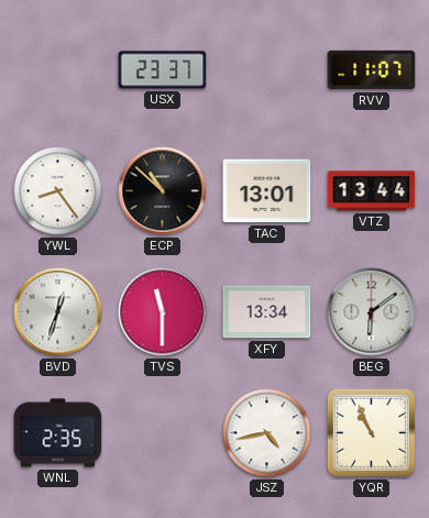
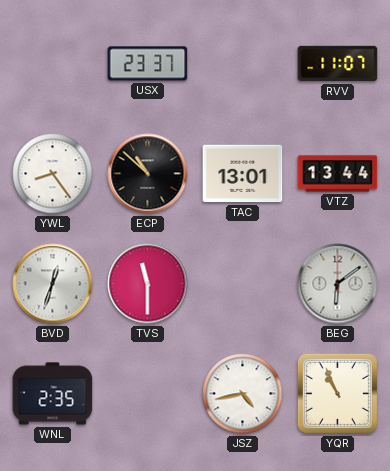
XFY: 13:34 -> none
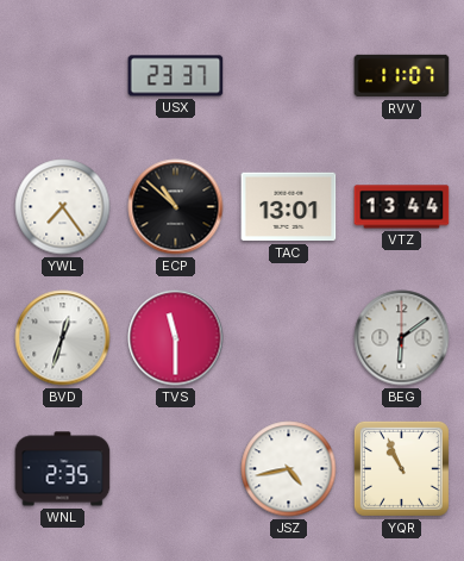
YWL: 8:24 -> 7:24
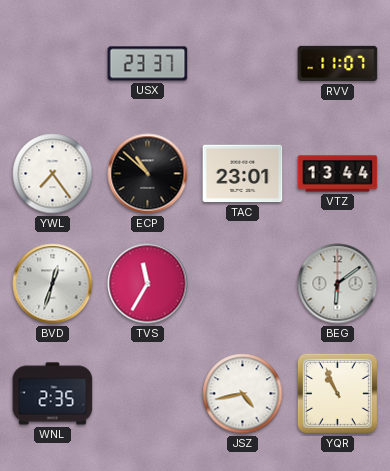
TAC: 13:01 -> 23:01
TVS: 11:30 -> 11:35
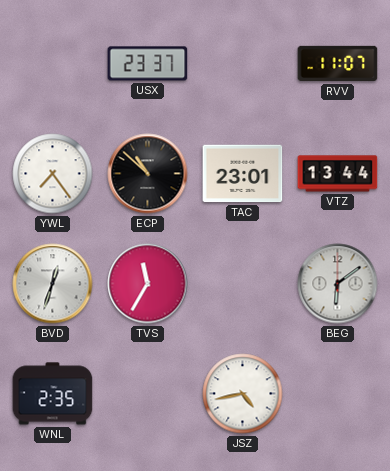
YQR: 10:56 -> none
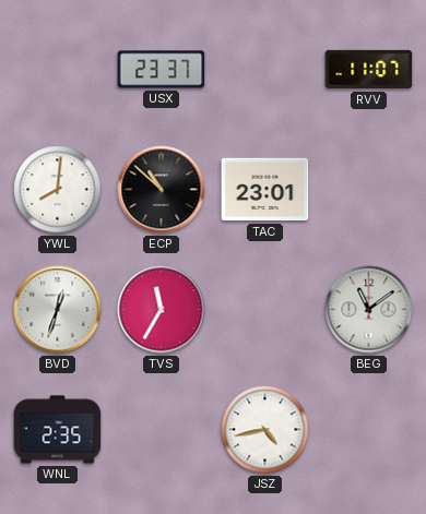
YWL: 7:24 -> 8:01
VTZ: 13:44 -> none
BEG: 6:09 -> 11:09
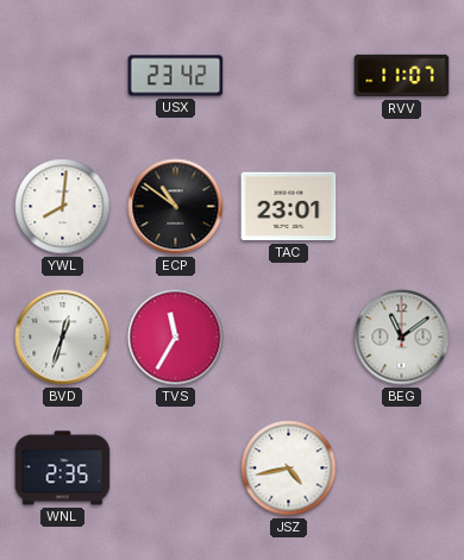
USX: 23:37 -> 23:42
ECP: 10:52 -> 10:51
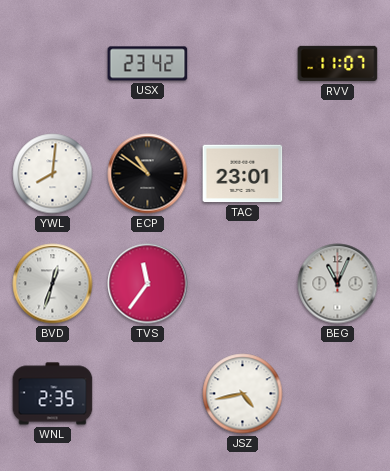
TVS: 11:35 -> 11:36
BEG: 11:09 -> 11:04
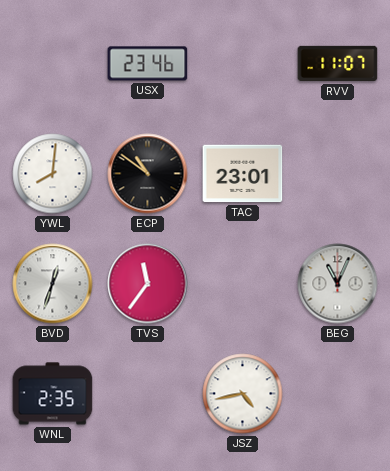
USX: 23:42 -> 23:46
